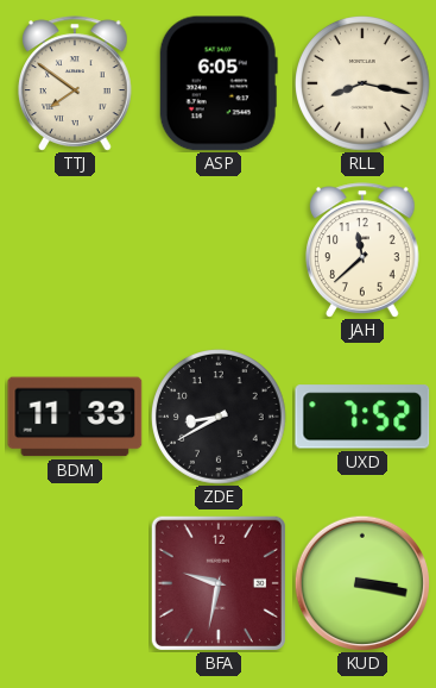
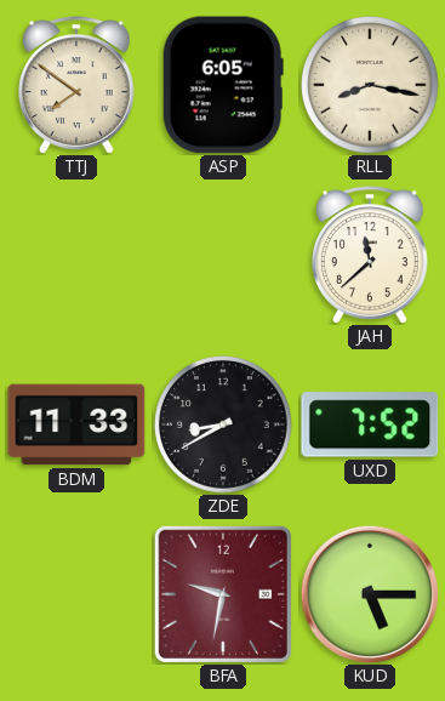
KUD: 3:17 -> 5:15
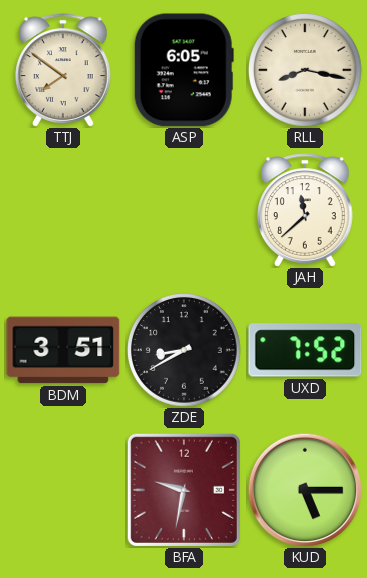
BDM: 11:33 -> 3:51
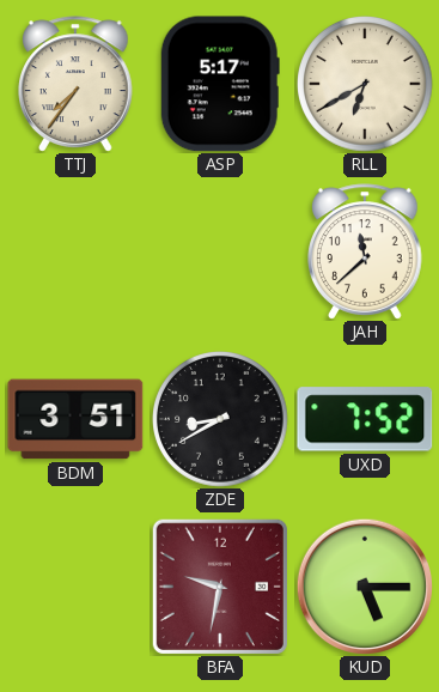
TTJ: 7:51 -> 7:36
ASP: 6:05 -> 5:17
RLL: 8:17 -> 6:40
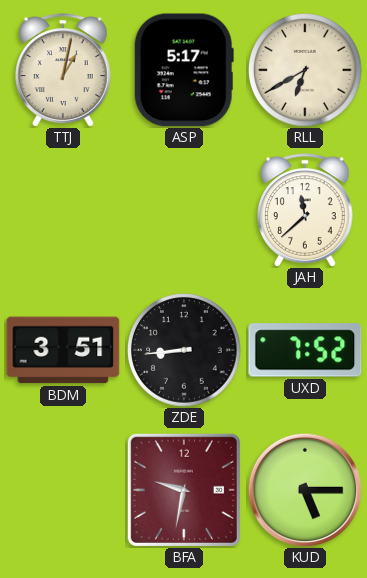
TTJ: 7:36 -> 1:02
ZDE: 8:40 -> 8:44
